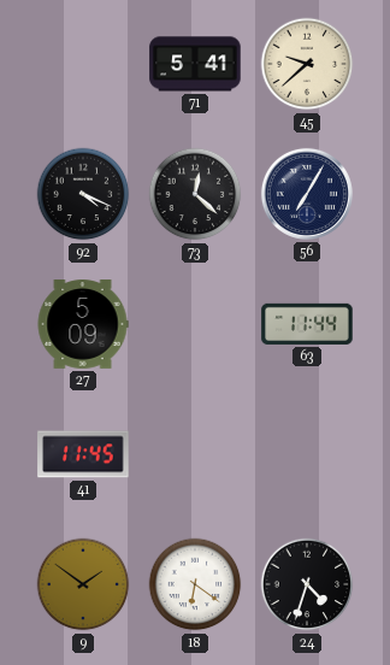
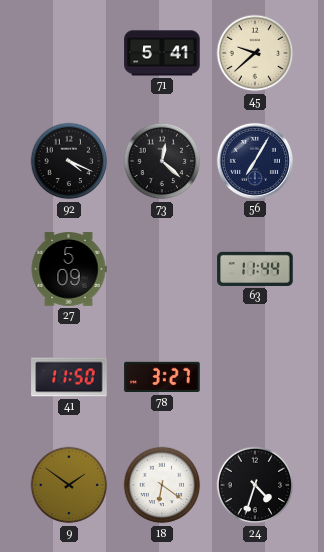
41: 11:45 -> 11:50
78: none -> 3:27
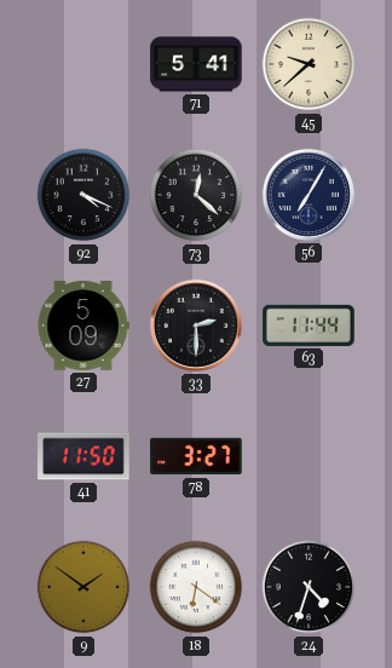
33: none -> 2:30
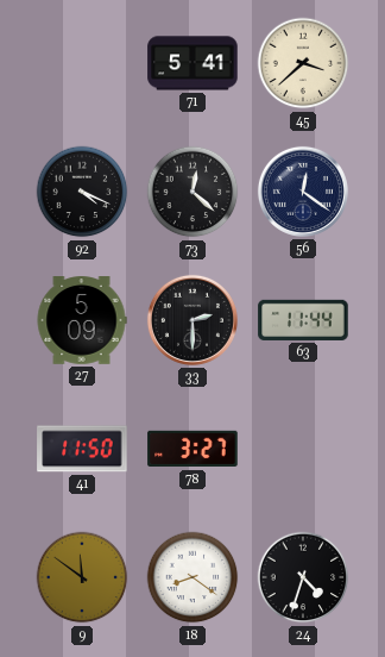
45: 9:38 -> 3:38
56: 7:05 -> 12:21
9: 1:51 -> 11:51
18: 6:21 -> 8:21
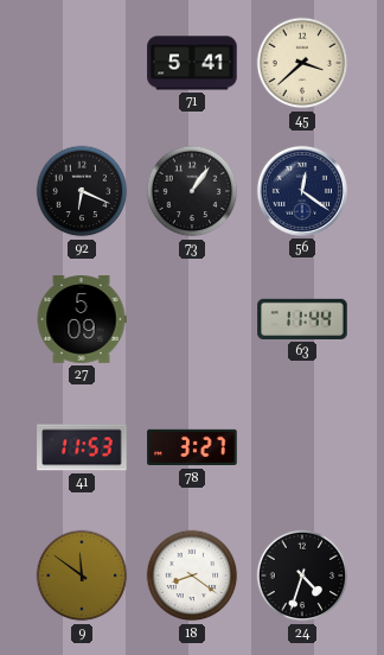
92: 4:19 -> 6:19
73: 12:22 -> 1:06
33: 2:30 -> none
41: 11:50 -> 11:53
